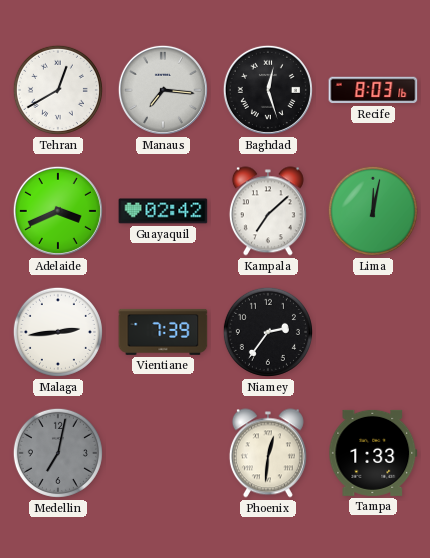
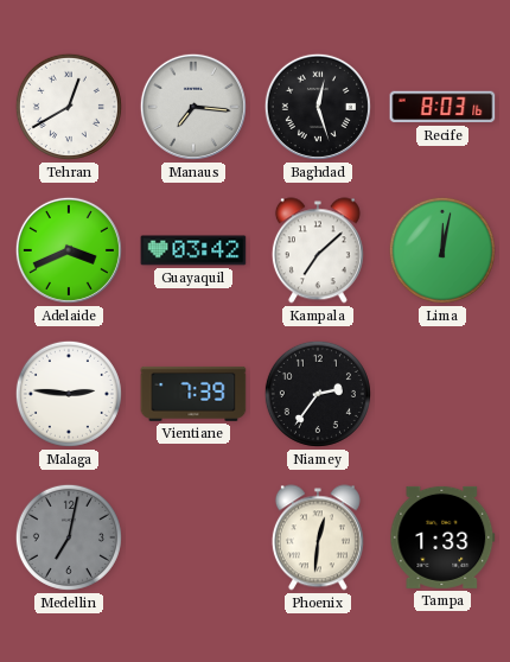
Guayaquil: 02:42 -> 03:42
Malaga: 2:44 -> 2:46
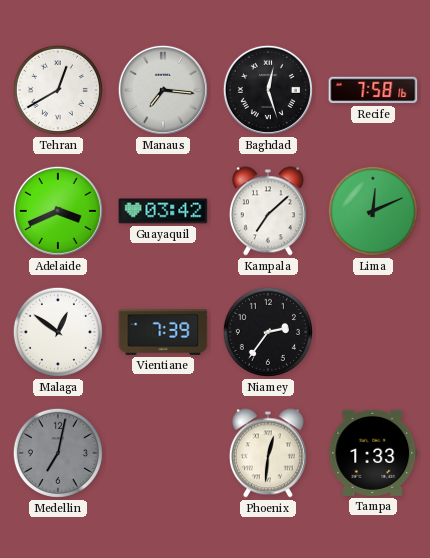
Recife: 8:03 -> 7:58
Lima: 12:02 -> 12:11
Malaga: 2:46 -> 12:51
